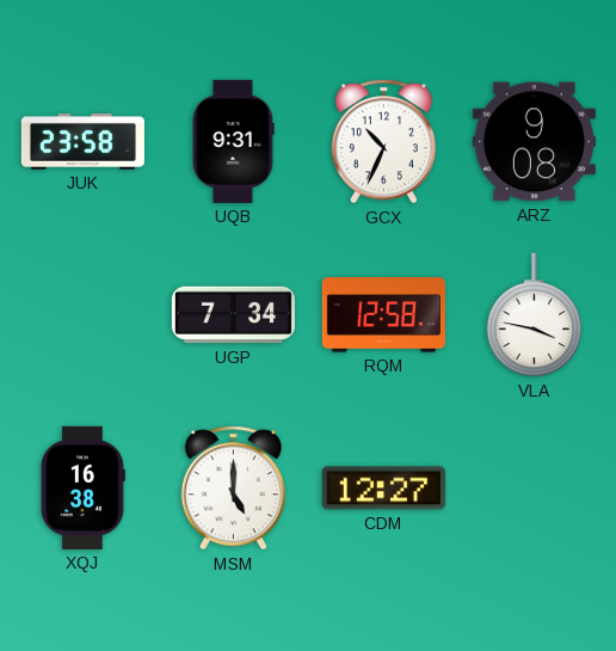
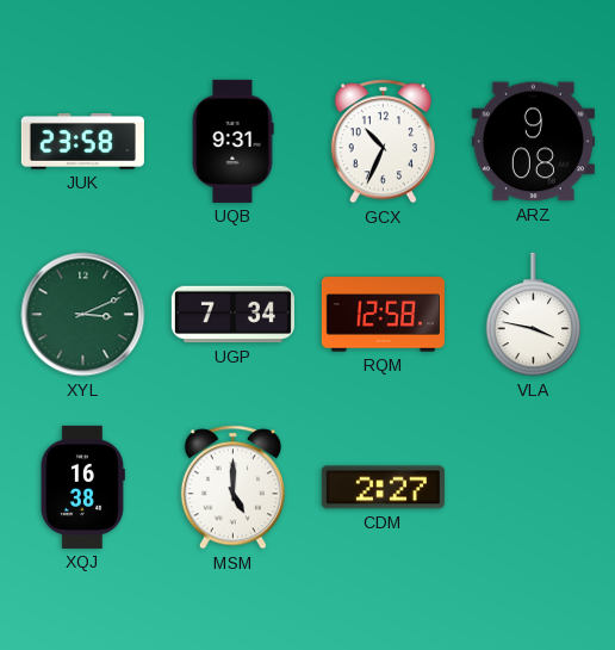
XYL: none -> 3:11
CDM: 12:27 -> 2:27
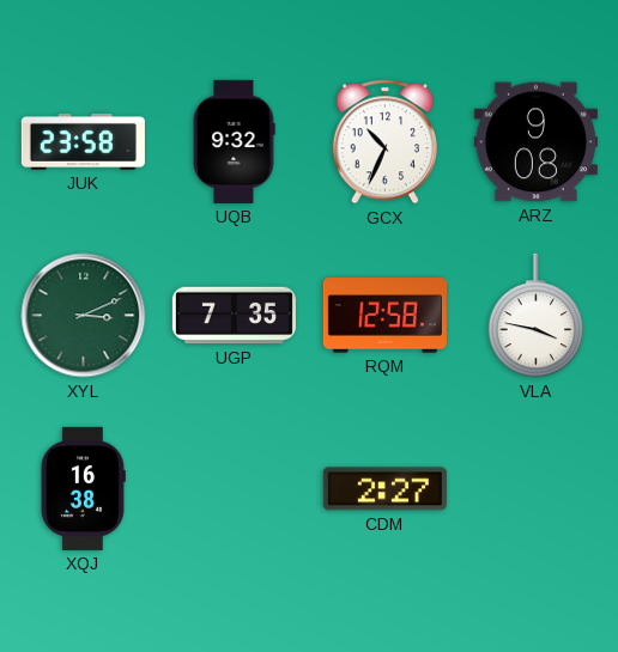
UQB: 9:31 -> 9:32
UGP: 7:34 -> 7:35
MSM: 5:00 -> none
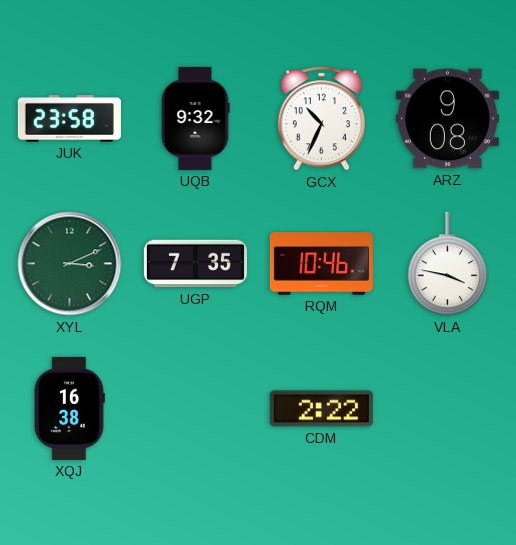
RQM: 12:58 -> 10:46
CDM: 2:27 -> 2:22
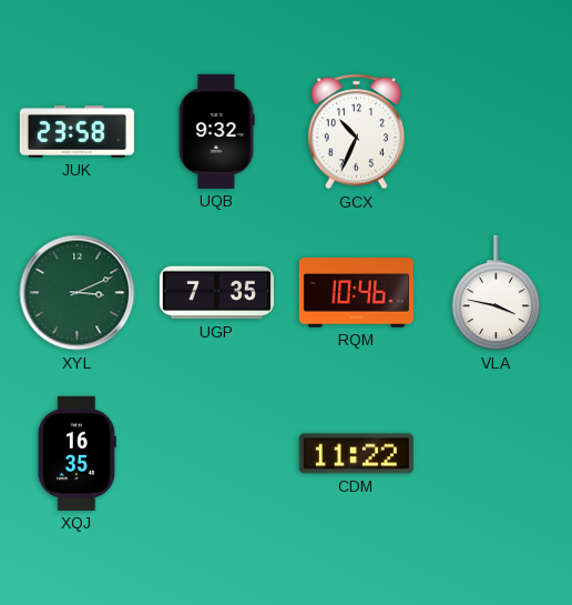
ARZ: 9:08 -> none
XQJ: 16:38 -> 16:35
CDM: 2:22 -> 11:22
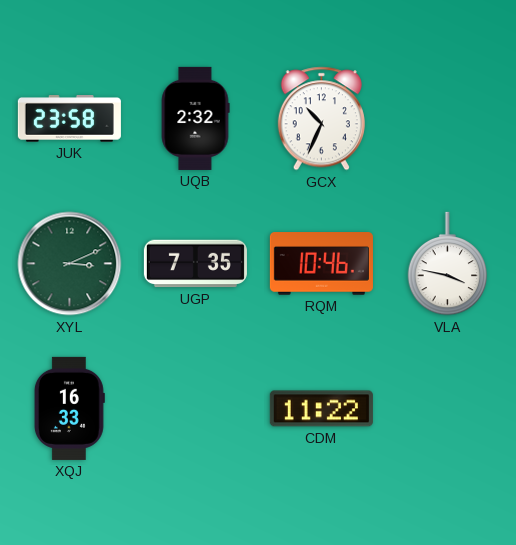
UQB: 9:32 -> 2:32
XQJ: 16:35 -> 16:33
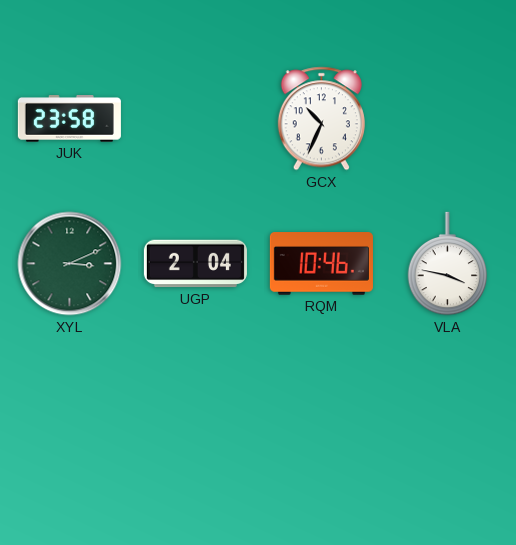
UQB: 2:32 -> none
UGP: 7:35 -> 2:04
XQJ: 16:33 -> none
CDM: 11:22 -> none
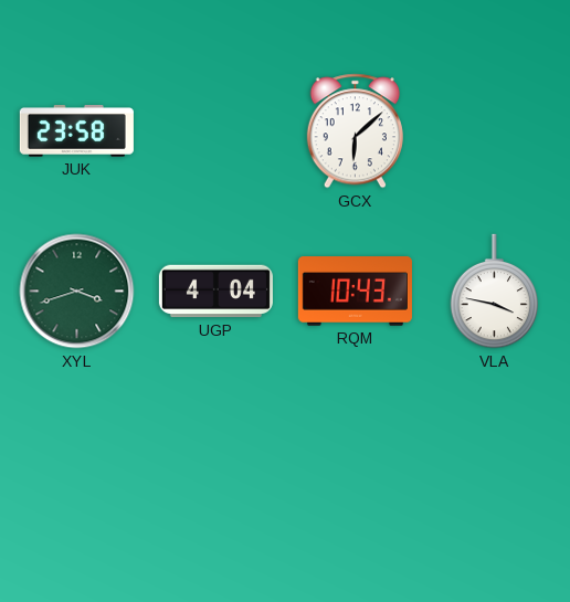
GCX: 10:34 -> 6:08
XYL: 3:11 -> 3:42
UGP: 2:04 -> 4:04
RQM: 10:46 -> 10:43
